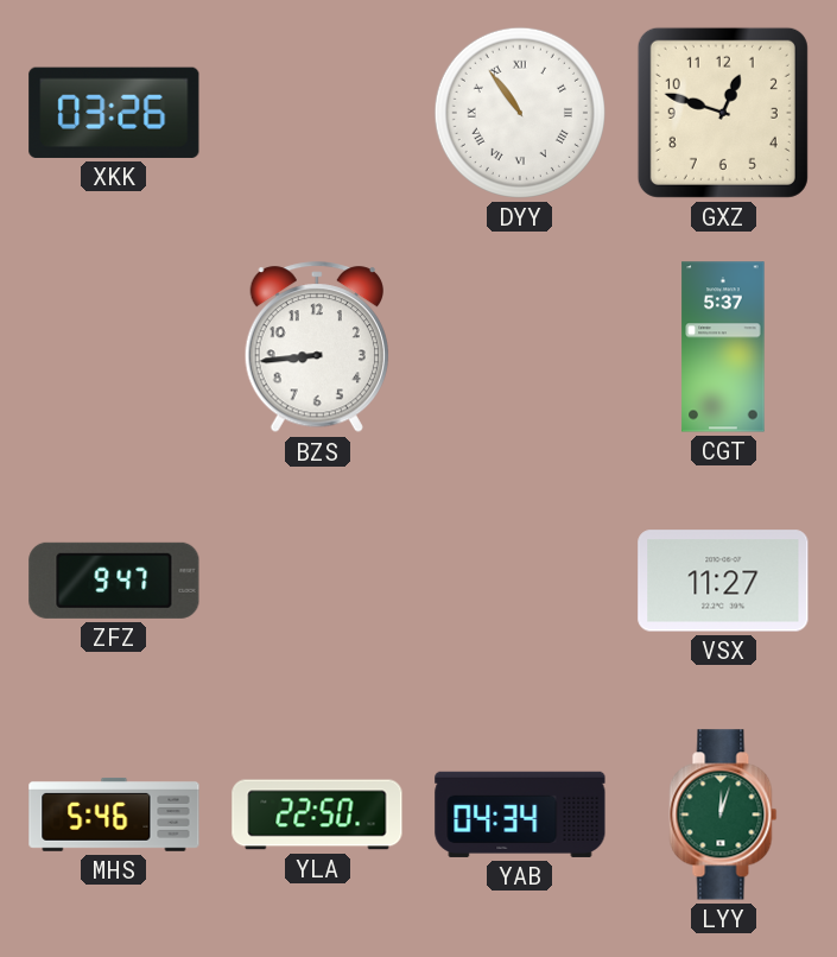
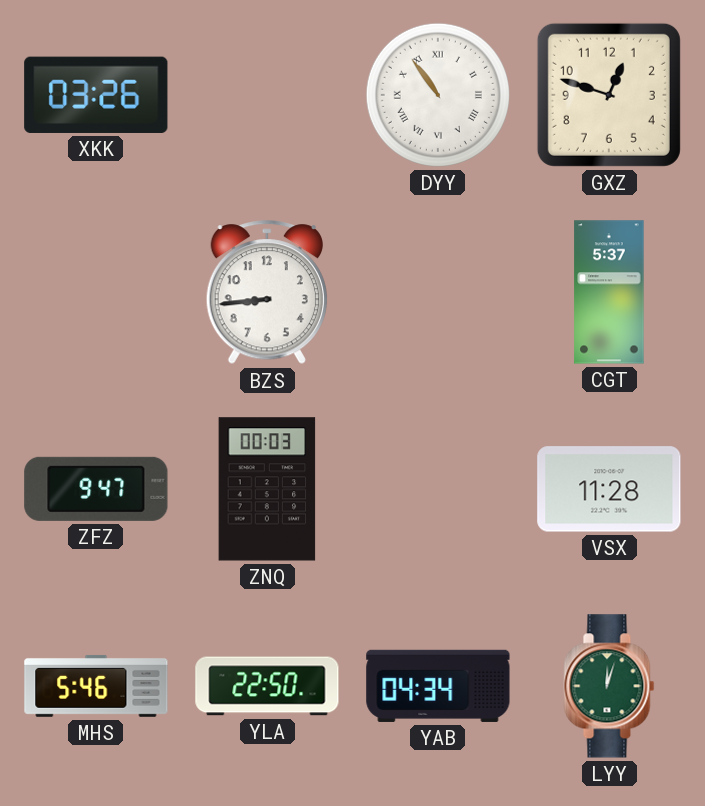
ZNQ: none -> 00:03
VSX: 11:27 -> 11:28
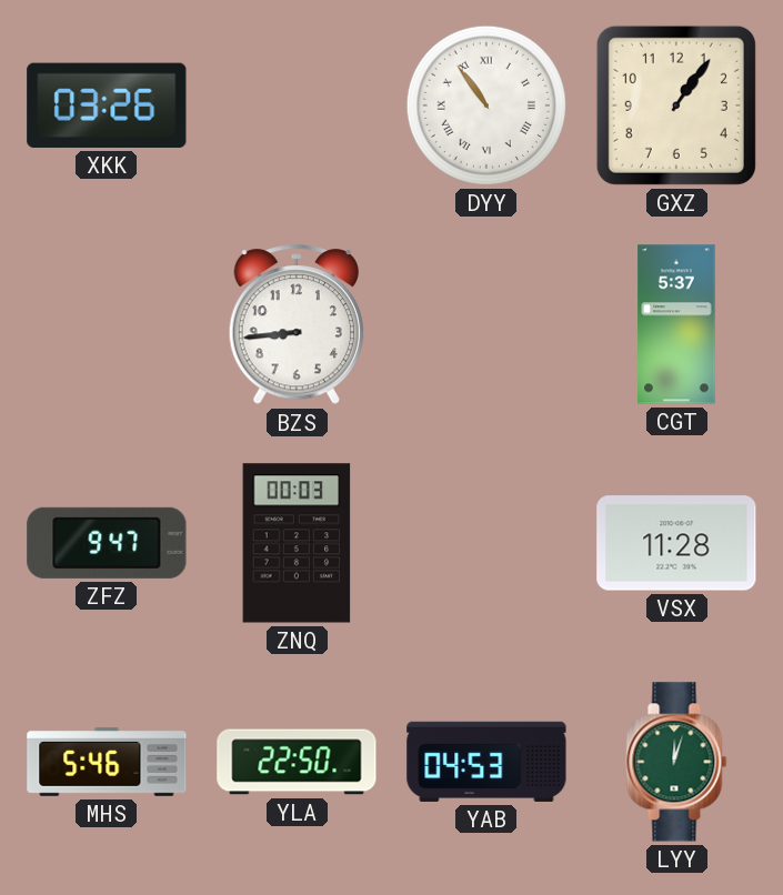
GXZ: 12:48 -> 1:06
YAB: 04:34 -> 04:53
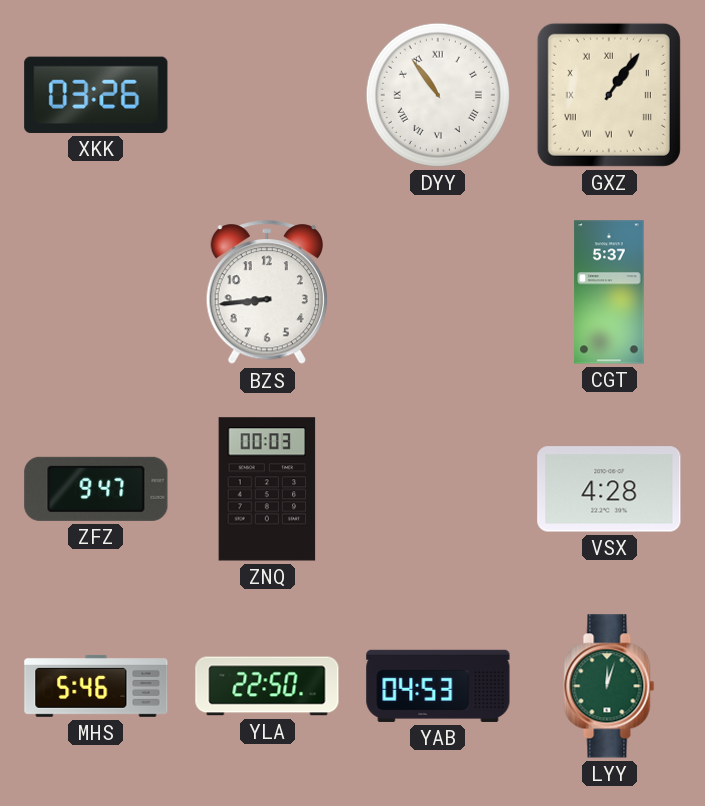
GXZ numerals: Arabic -> Roman
VSX: 11:28 -> 4:28
